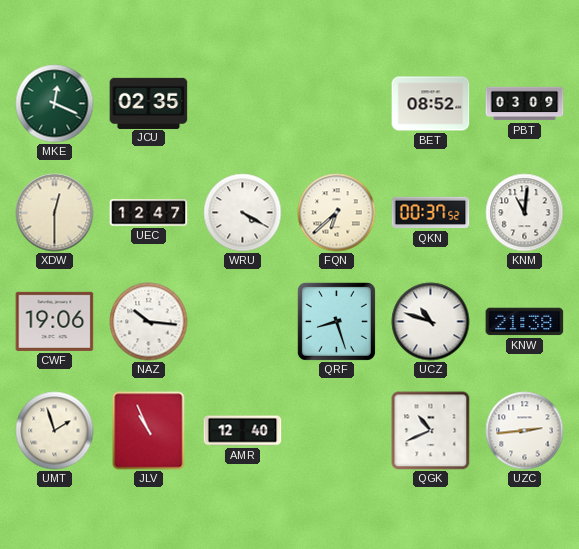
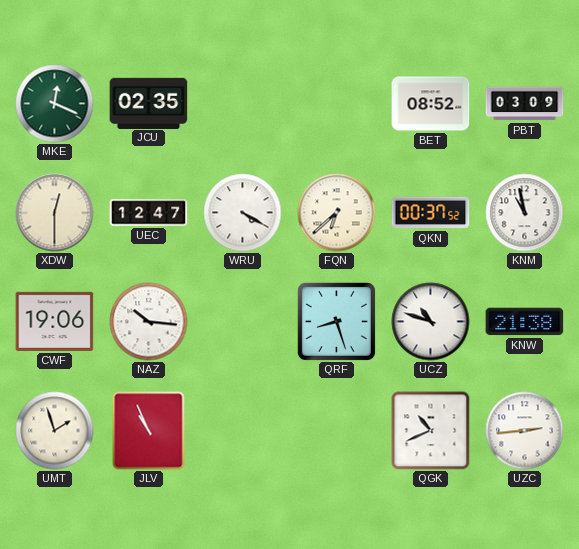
KNM: 11:01 -> 10:58
AMR: 12:40 -> none
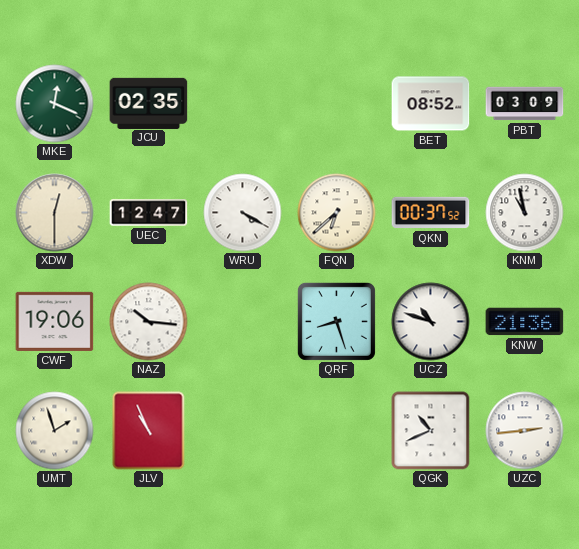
KNW: 21:38 -> 21:36
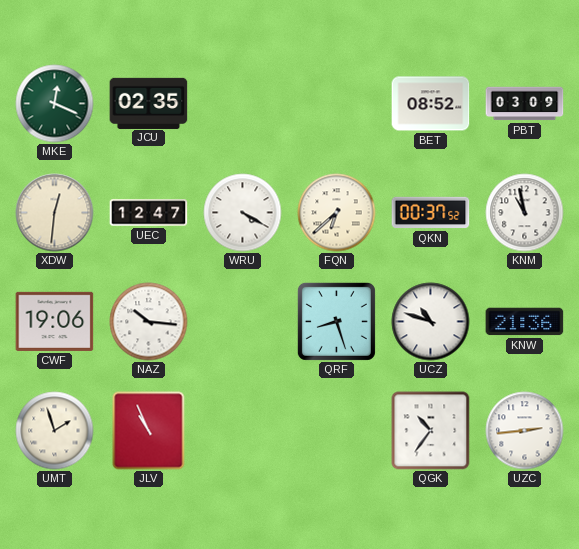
XDW: 12:30 -> 12:31
QGK: 10:41 -> 10:36
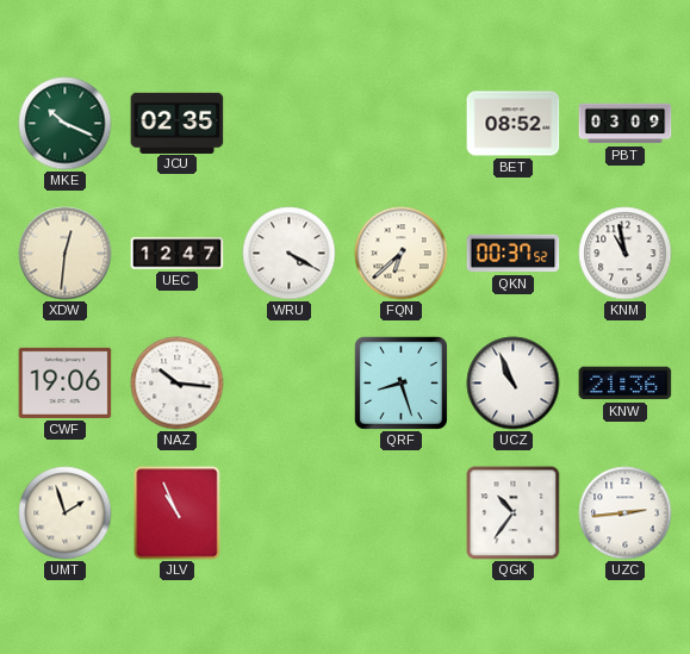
MKE: 12:19 -> 10:19
UCZ: 10:48 -> 10:56
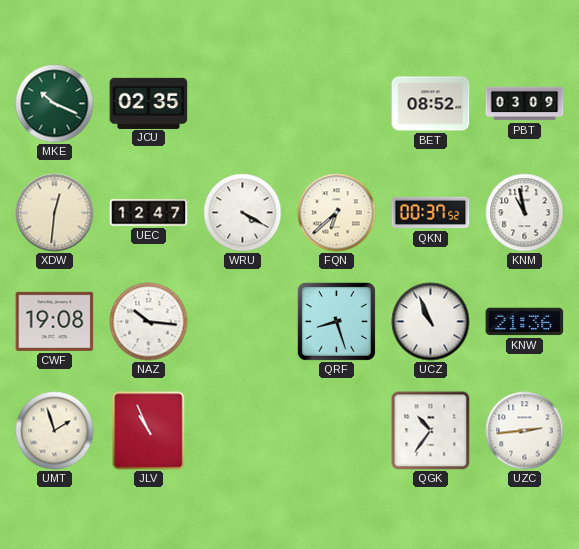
CWF: 19:06 -> 19:08
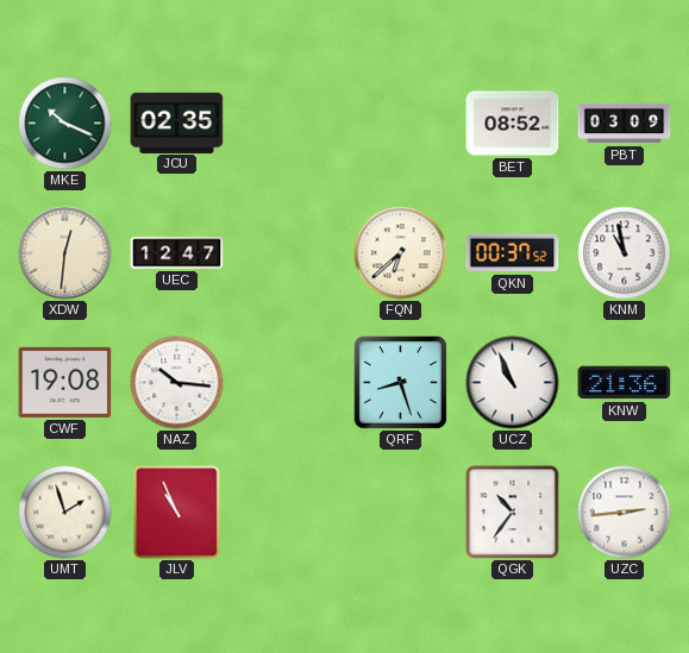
WRU: 4:20 -> none
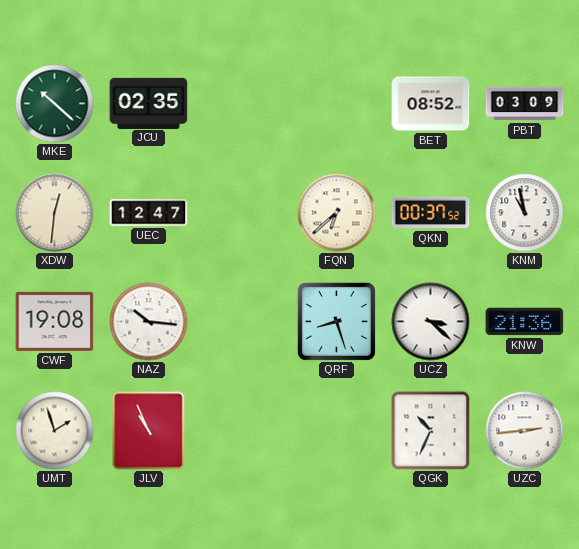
MKE: 10:19 -> 10:22
UCZ: 10:56 -> 3:22
QGK: 10:36 -> 10:34
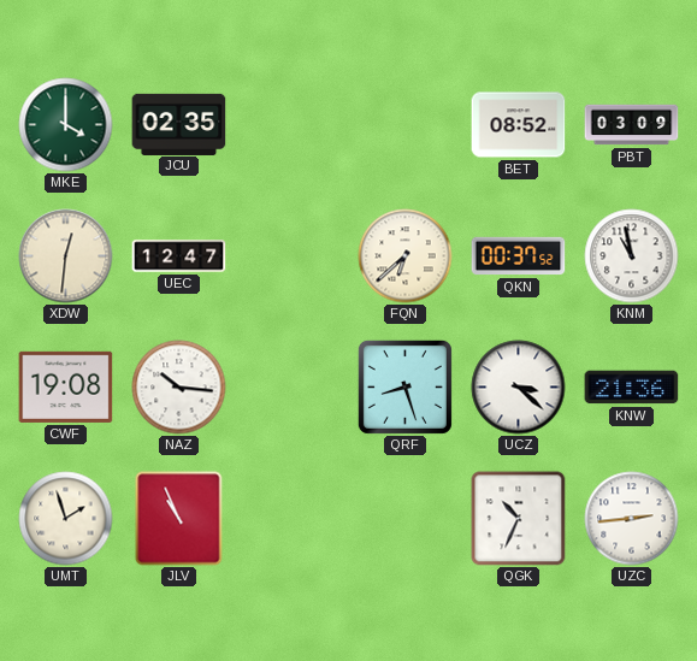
MKE: 10:22 -> 4:00
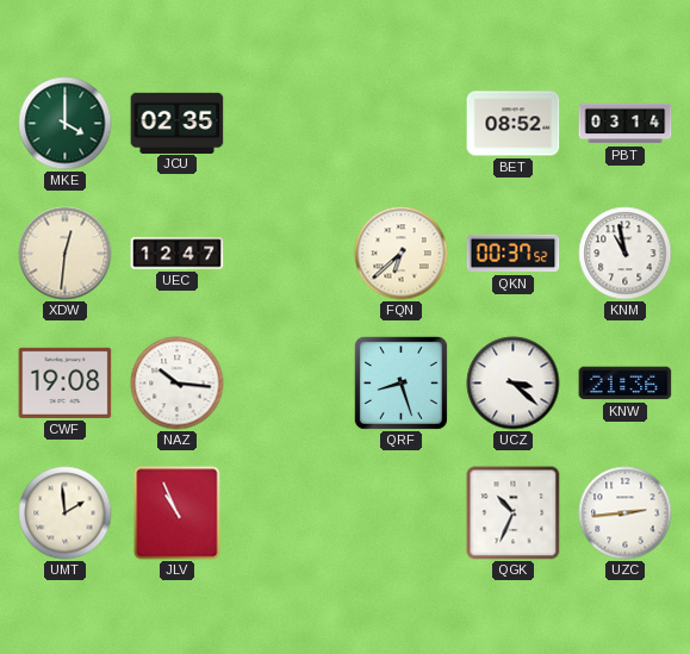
PBT: 03:09 -> 03:14
UMT: 1:57 -> 1:59
